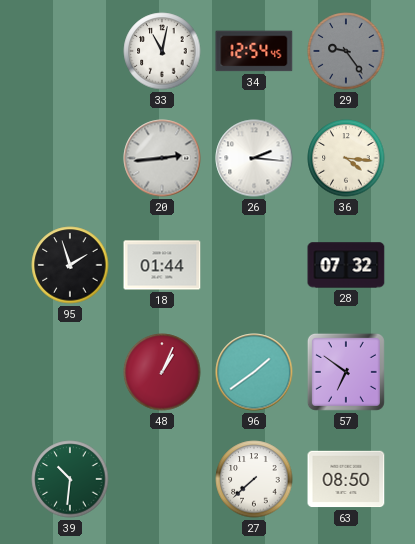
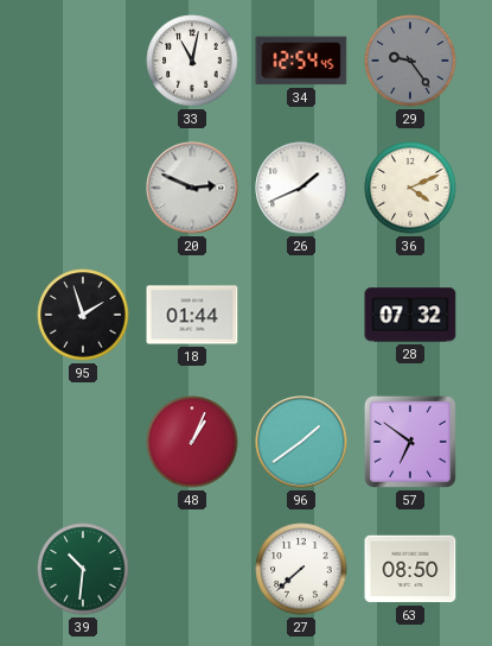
20: 2:44 -> 2:49
26: 2:16 -> 1:41
36: 4:16 -> 4:11
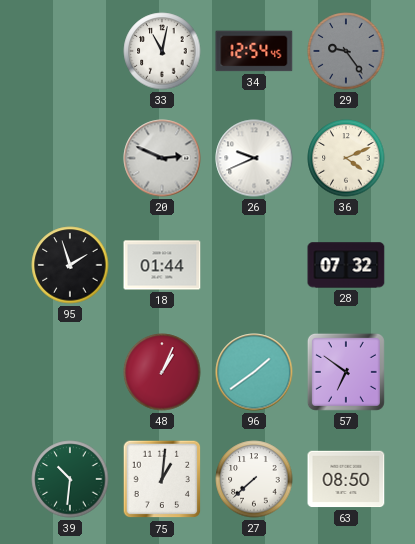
26: 1:41 -> 9:41
75: none -> 1:01
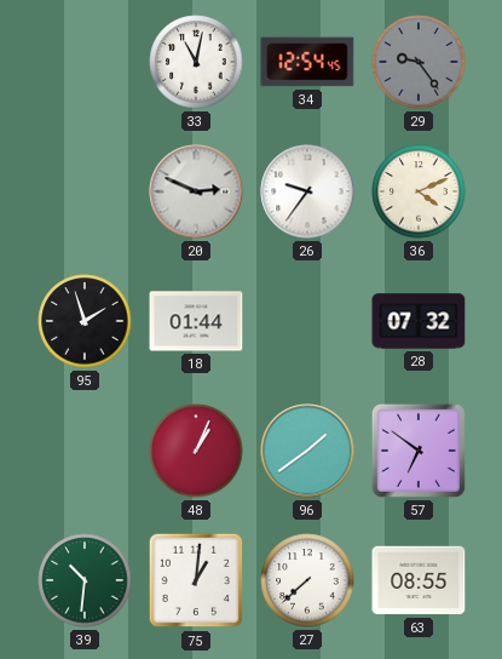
26: 9:41 -> 9:36
63: 08:50 -> 08:55
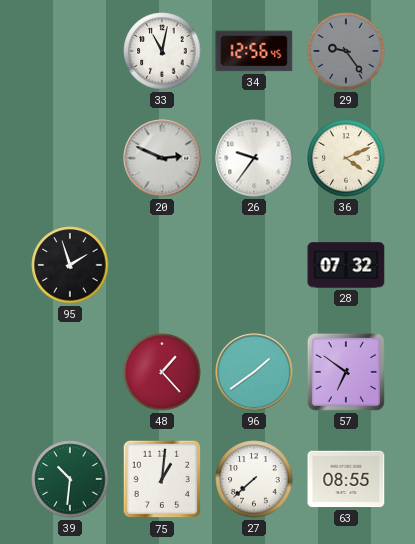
34: 12:54 -> 12:56
18: 01:44 -> none
48: 1:04 -> 1:23
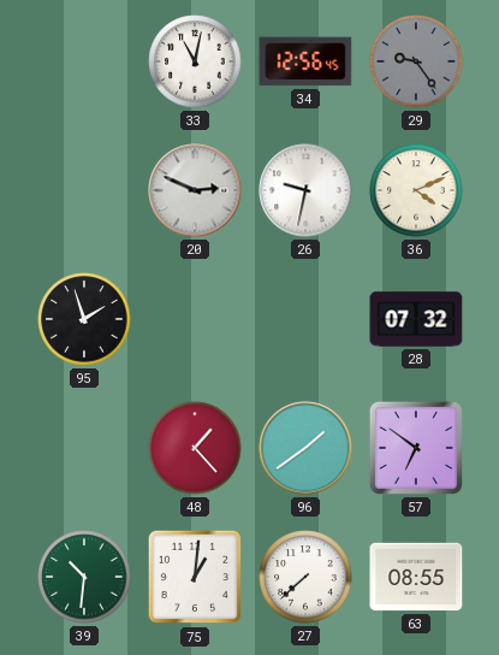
26: 9:36 -> 9:32
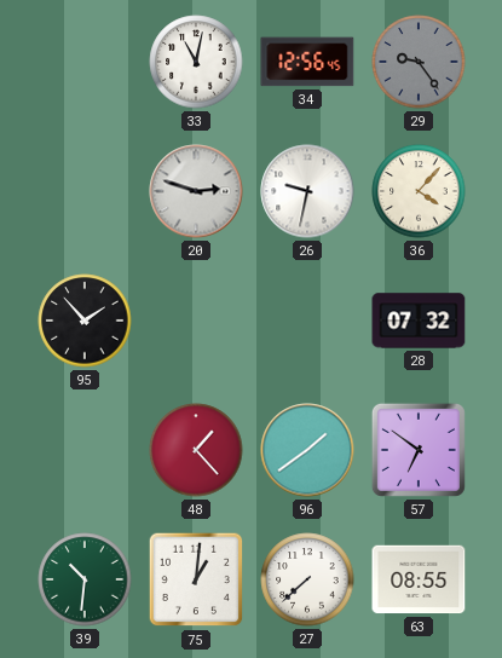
20: 2:49 -> 2:48
36: 4:11 -> 4:07
95: 1:57 -> 1:53
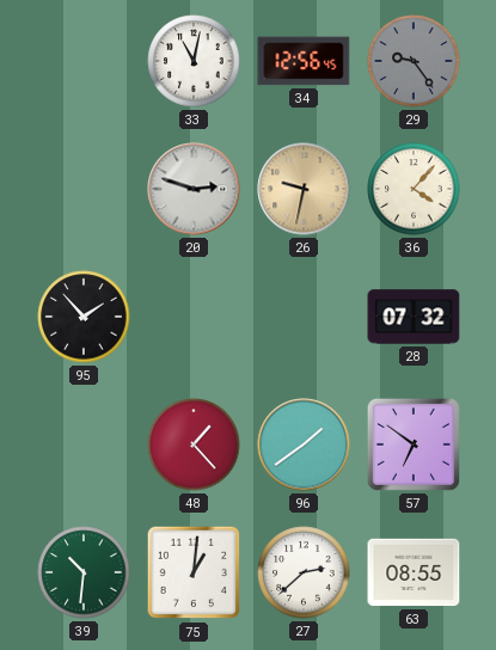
26 dial: white -> champagne
27: 7:38 -> 2:38
